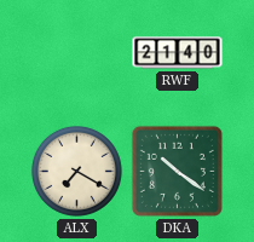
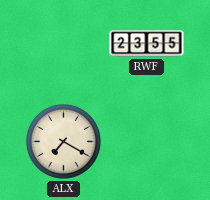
RWF: 21:40 -> 23:55
DKA: 10:21 -> none
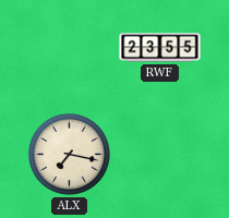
ALX: 7:20 -> 7:17
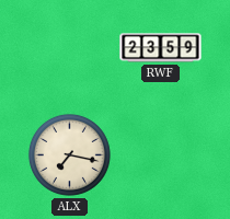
RWF: 23:55 -> 23:59
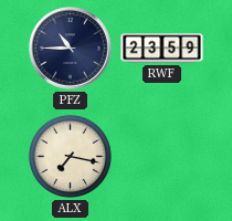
PFZ: none -> 10:45
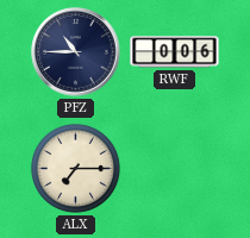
RWF: 23:59 -> 0:06
ALX: 7:17 -> 7:15
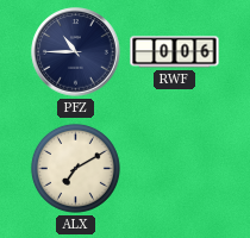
ALX: 7:15 -> 7:10
